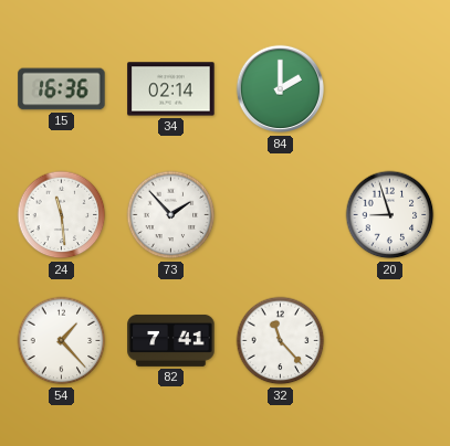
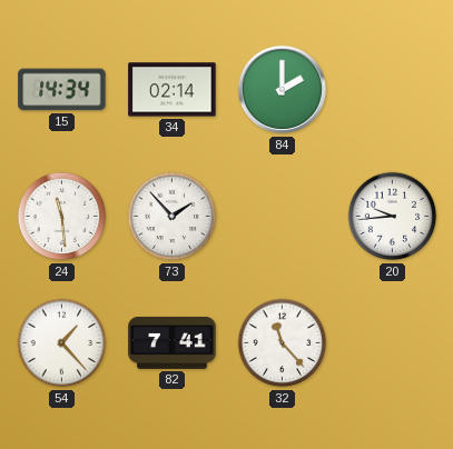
15: 16:36 -> 14:34
20: 8:57 -> 9:44
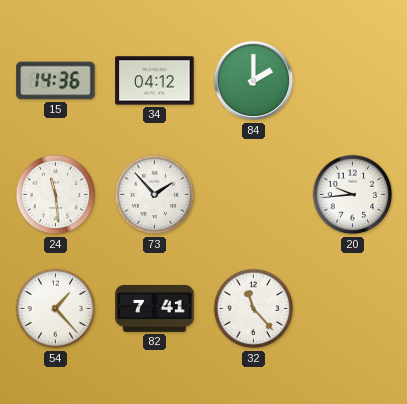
15: 14:34 -> 14:36
34: 02:14 -> 04:12
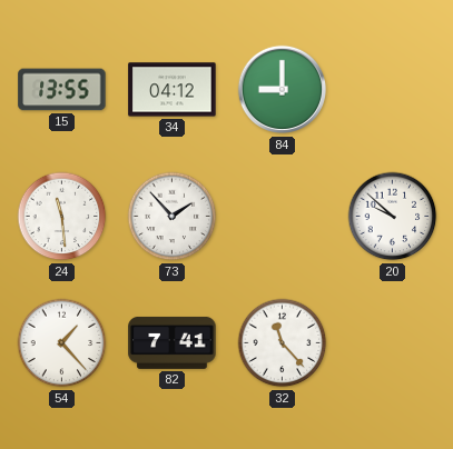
15: 14:36 -> 13:55
84: 2:00 -> 9:00
20: 9:44 -> 9:52
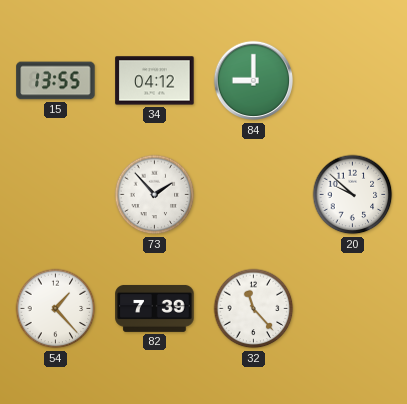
24: 11:29 -> none
82: 7:41 -> 7:39
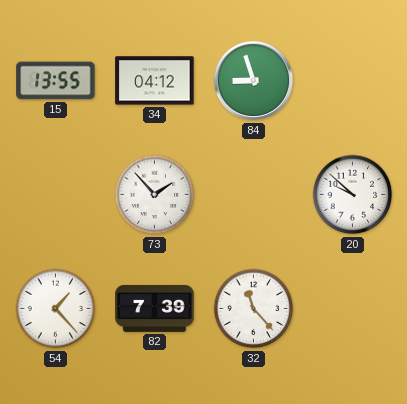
84: 9:00 -> 8:57
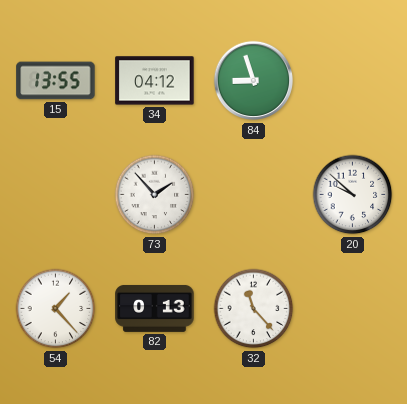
82: 7:39 -> 0:13
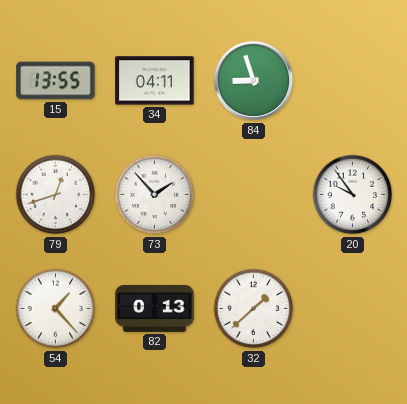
34: 04:12 -> 04:11
79: none -> 12:42
20: 9:52 -> 9:54
32: 11:23 -> 1:38
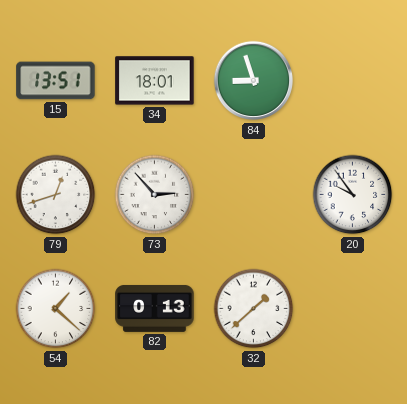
15: 13:55 -> 13:51
34: 04:11 -> 18:01
73: 1:53 -> 2:53
54: 1:23 -> 1:22
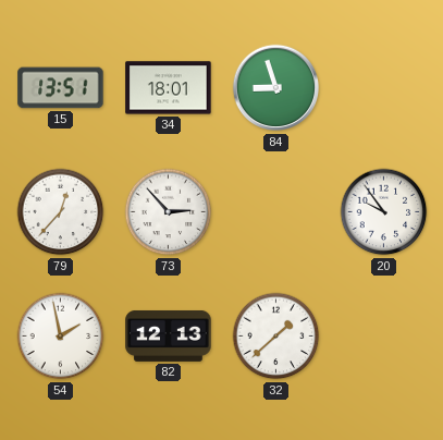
79: 12:42 -> 12:37
54: 1:22 -> 1:58
82: 0:13 -> 12:13
